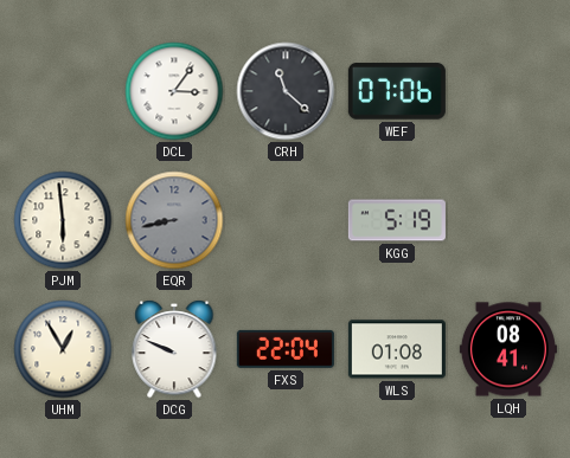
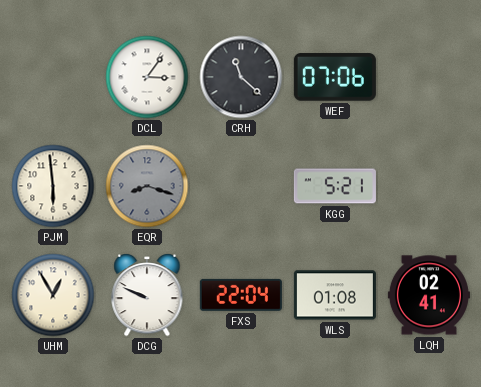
EQR: 8:43 -> 8:18
KGG: 5:19 -> 5:21
LQH: 08:41 -> 02:41
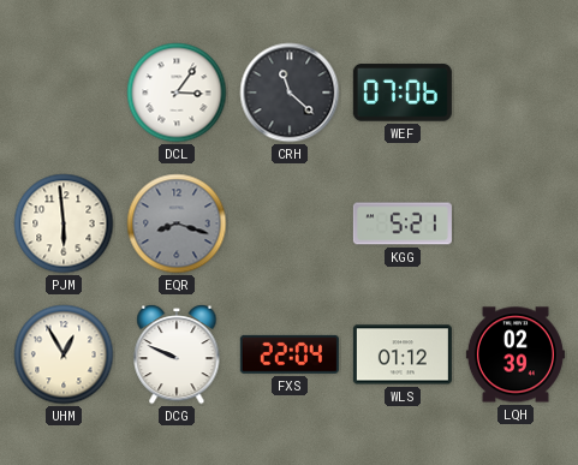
WLS: 01:08 -> 01:12
LQH: 02:41 -> 02:39
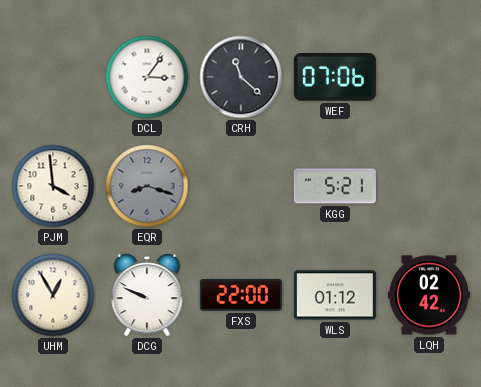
PJM: 5:59 -> 3:59
FXS: 22:04 -> 22:00
LQH: 02:39 -> 02:42
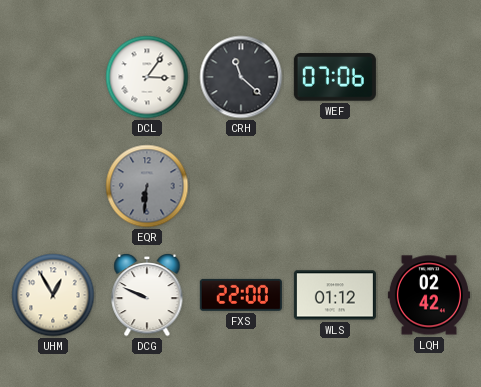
PJM: 3:59 -> none
EQR: 8:18 -> 6:31
KGG: 5:21 -> none
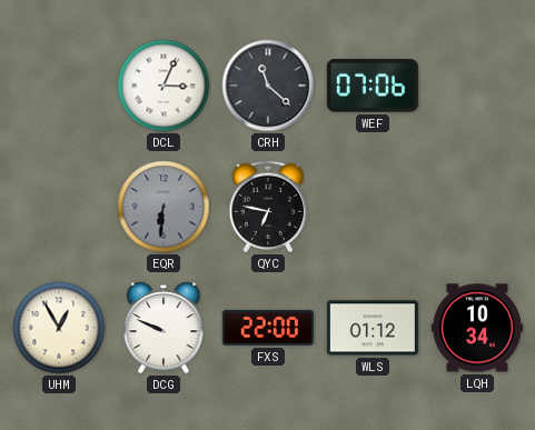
DCL: 3:06 -> 3:04
QYC: none -> 6:47
LQH: 02:42 -> 10:34
